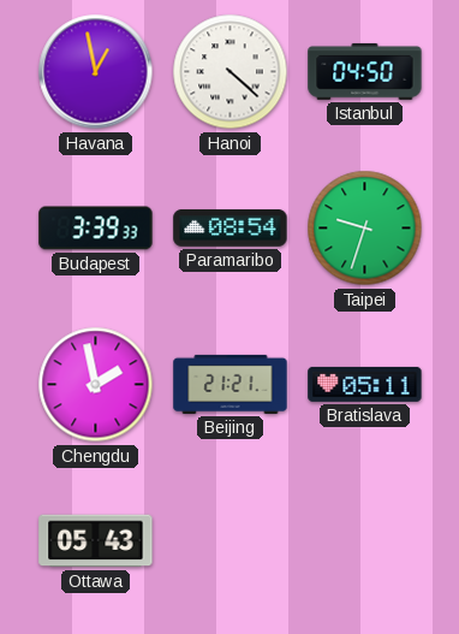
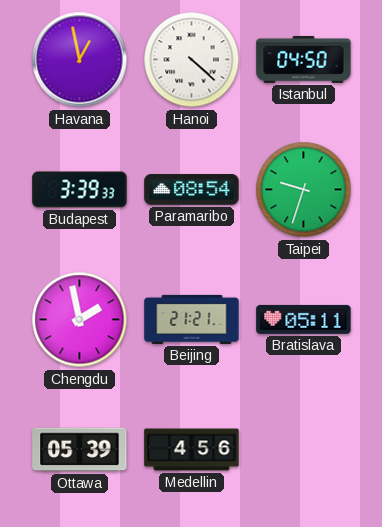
Ottawa: 05:43 -> 05:39
Medellin: none -> 4:56
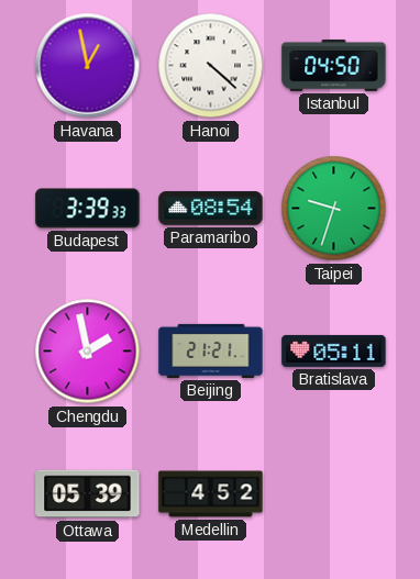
Medellin: 4:56 -> 4:52
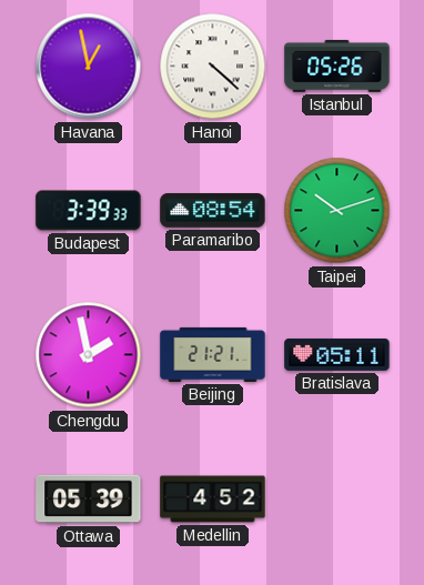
Istanbul: 04:50 -> 05:26
Taipei: 9:33 -> 10:12
